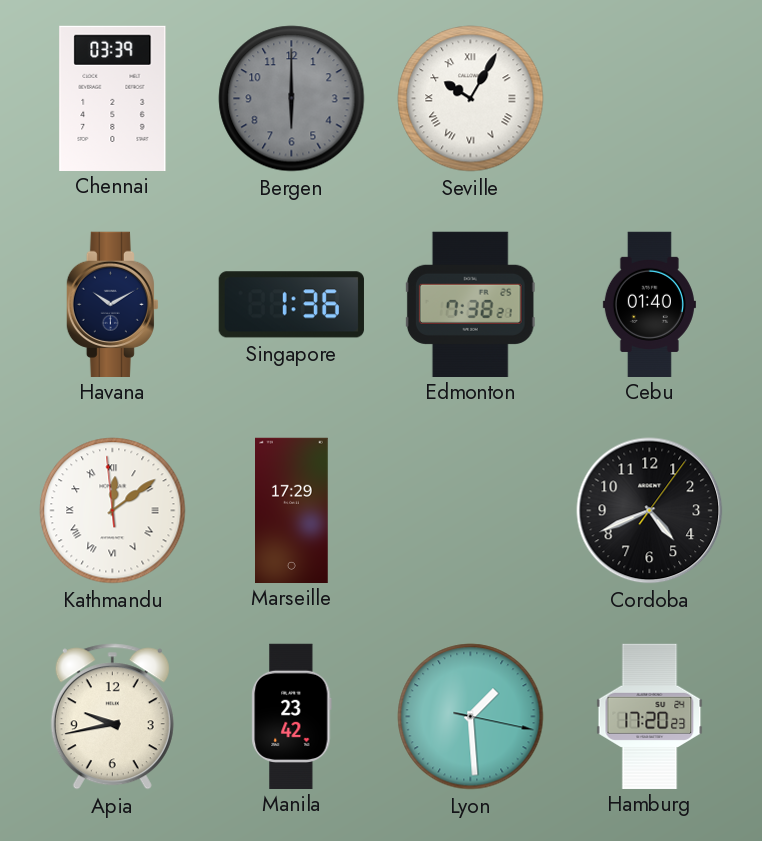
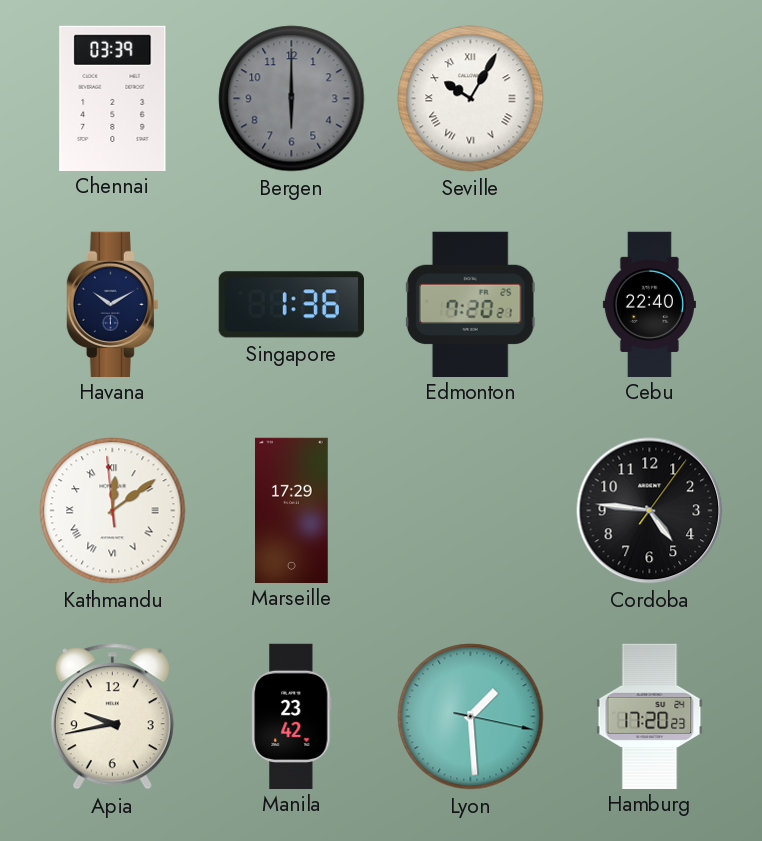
Edmonton: 7:38 -> 7:20
Cebu: 01:40 -> 22:40
Cordoba: 4:41 -> 4:46
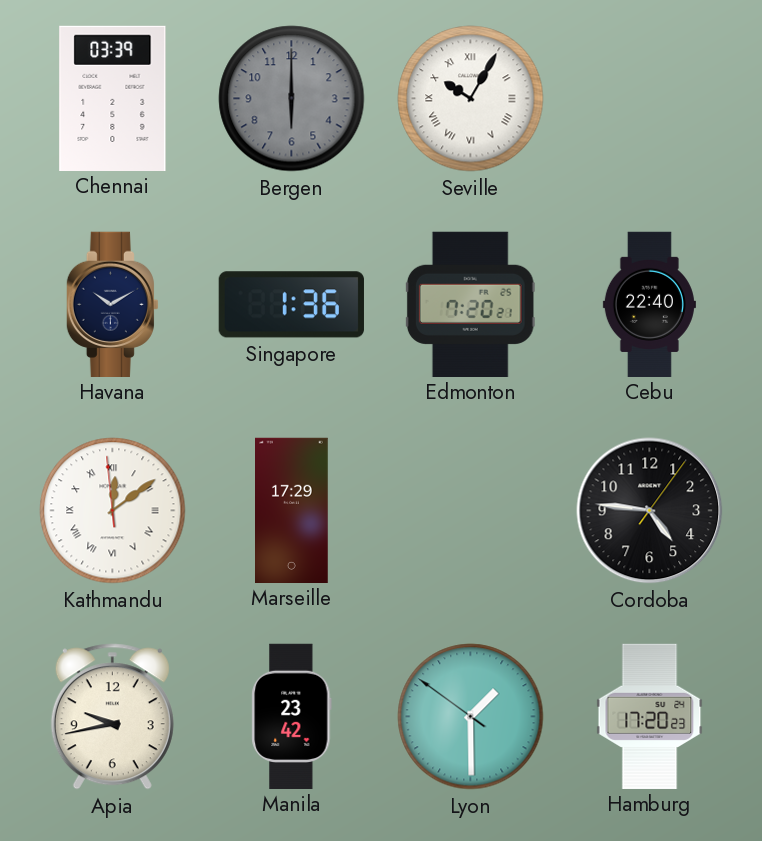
Lyon: 1:29:17 -> 1:29:51
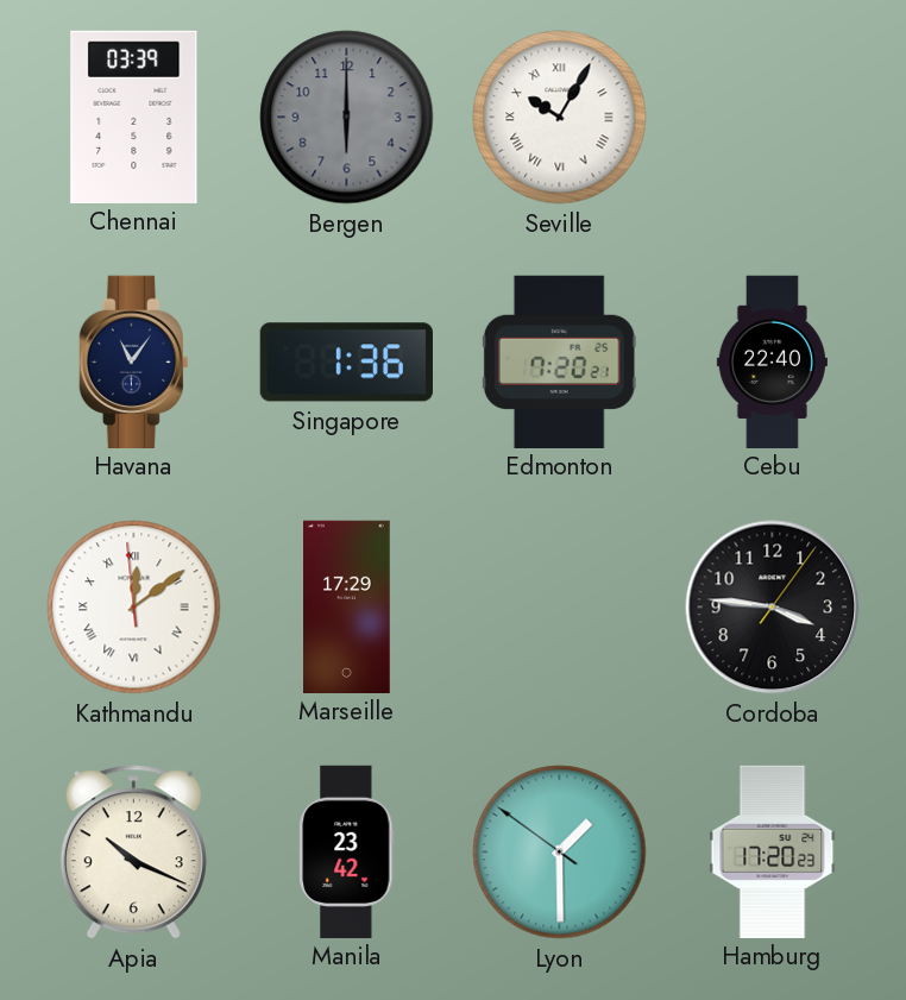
Havana: 10:10 -> 11:06
Cordoba: 4:46 -> 3:46
Apia: 9:43 -> 10:19
